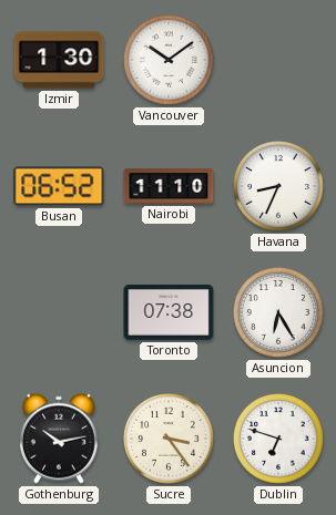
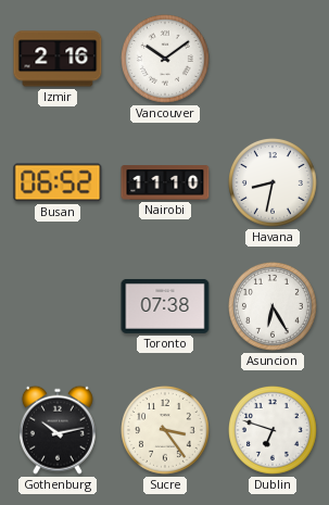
Izmir: 1:30 -> 2:16
Havana: 8:34 -> 8:32
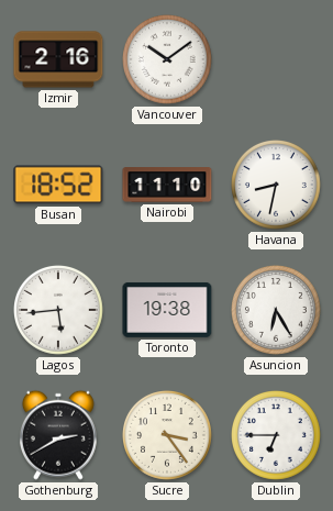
Busan: 06:52 -> 18:52
Lagos: none -> 5:44
Toronto: 07:38 -> 19:38
Gothenburg: 10:13 -> 2:40
Dublin: 6:48 -> 6:45
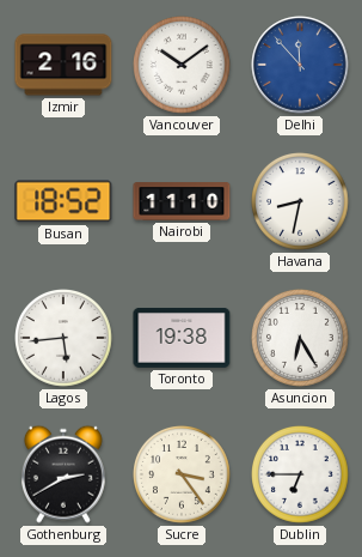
Delhi: none -> 11:53
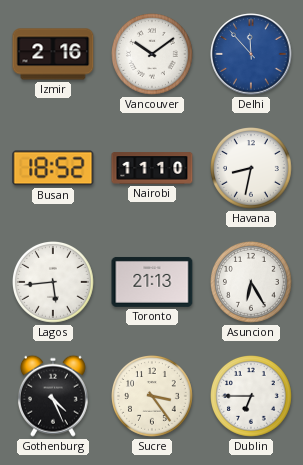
Toronto: 19:38 -> 21:13
Gothenburg: 2:40 -> 4:26
